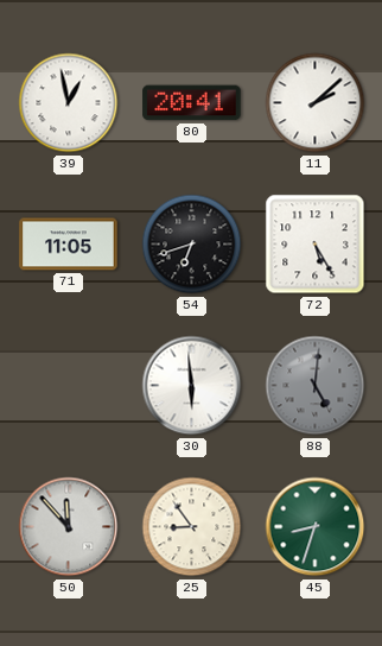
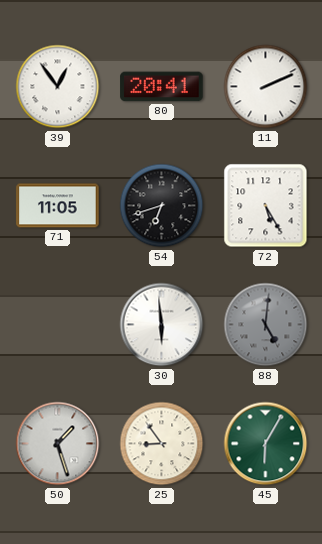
39: 12:58 -> 12:54
11: 2:08 -> 2:11
50: 11:53 -> 1:27
45: 8:33 -> 6:05
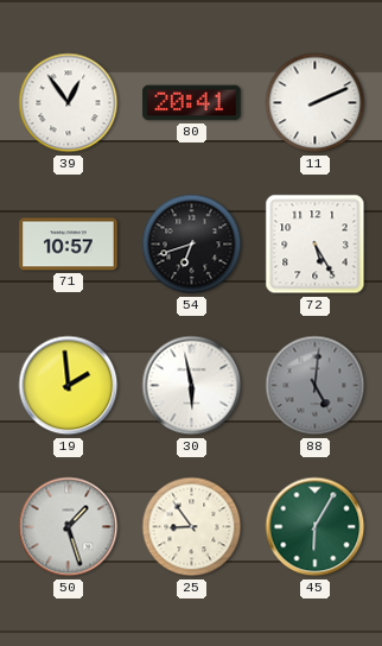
71: 11:05 -> 10:57
19: none -> 1:59
30: 5:59 -> 5:58
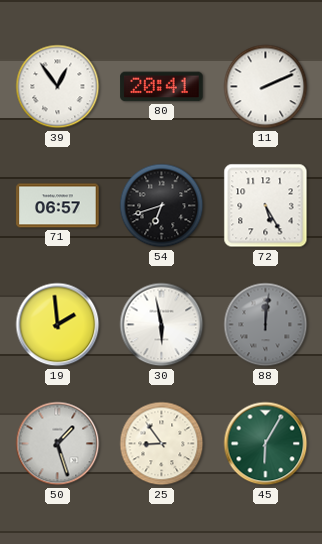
71: 10:57 -> 06:57
88: 5:01 -> 12:01
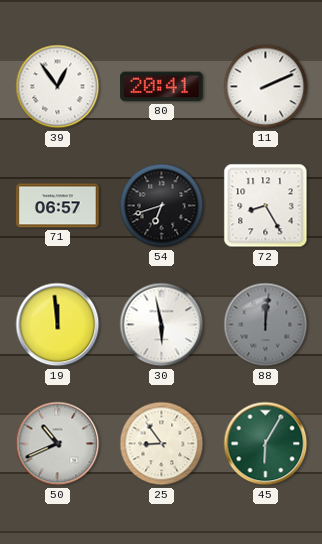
72: 5:25 -> 8:25
19: 1:59 -> 11:59
50: 1:27 -> 10:41
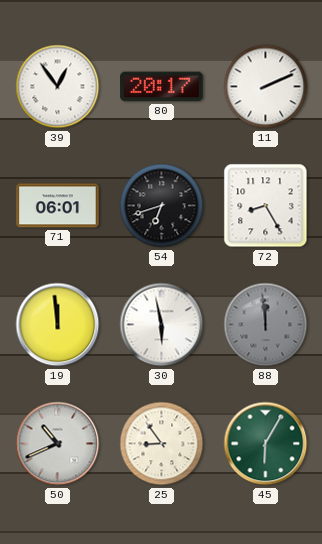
80: 20:41 -> 20:17
71: 06:57 -> 06:01
88: 12:01 -> 11:59
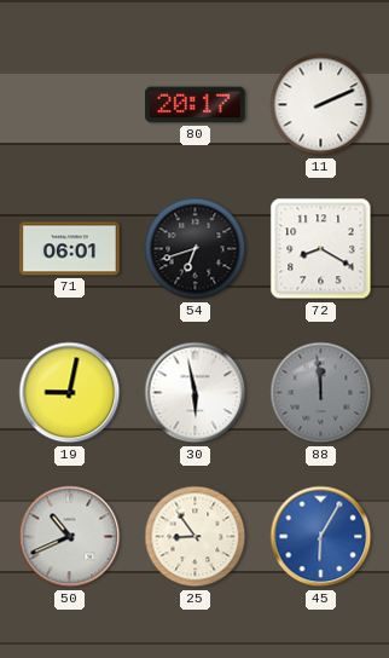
39: 12:54 -> none
72: 8:25 -> 8:20
19: 11:59 -> 9:02
45 dial: green -> blue
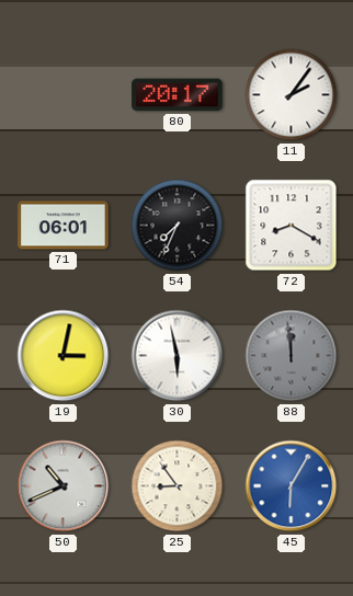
11: 2:11 -> 2:06
54: 6:42 -> 7:34
19: 9:02 -> 3:02
